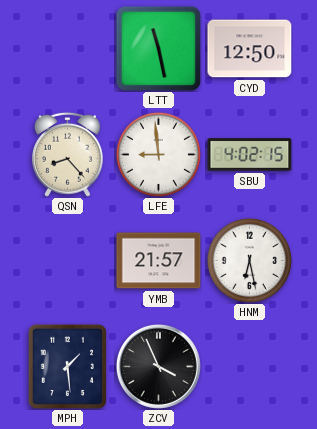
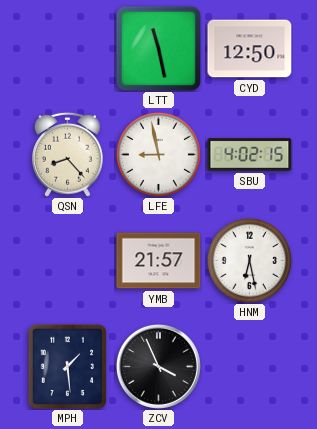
LFE: 8:59 -> 8:58
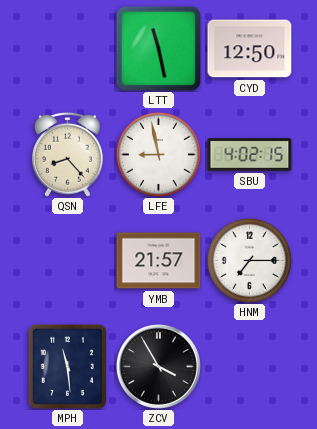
HNM: 6:28 -> 7:15
MPH: 1:29 -> 11:29
ZCV: 3:56 -> 3:55
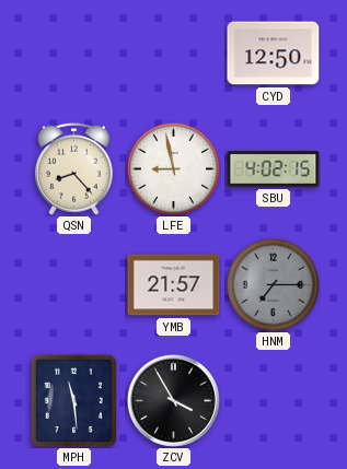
LTT: 11:28 -> none
HNM dial: white -> grey
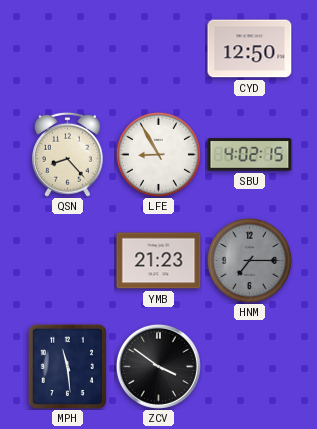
LFE: 8:58 -> 8:55
YMB: 21:57 -> 21:23
ZCV: 3:55 -> 3:51
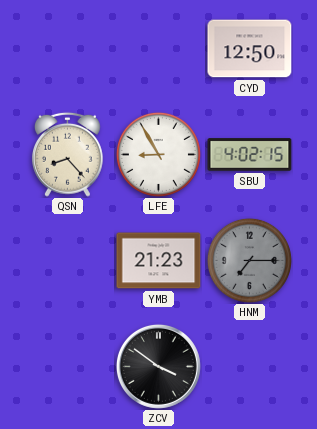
MPH: 11:29 -> none
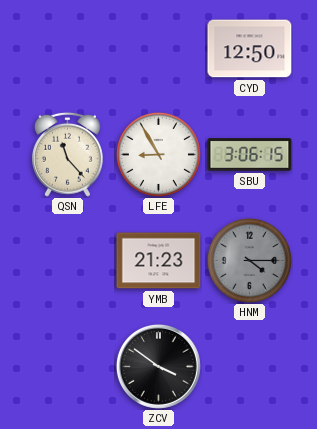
QSN: 8:23 -> 11:23
SBU: 4:02 -> 3:06
HNM: 7:15 -> 4:15
